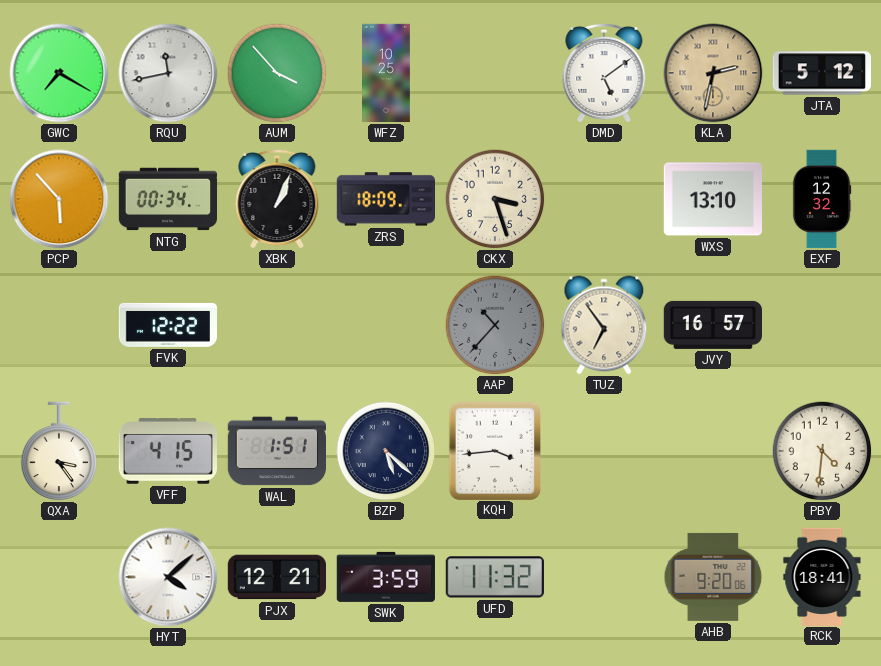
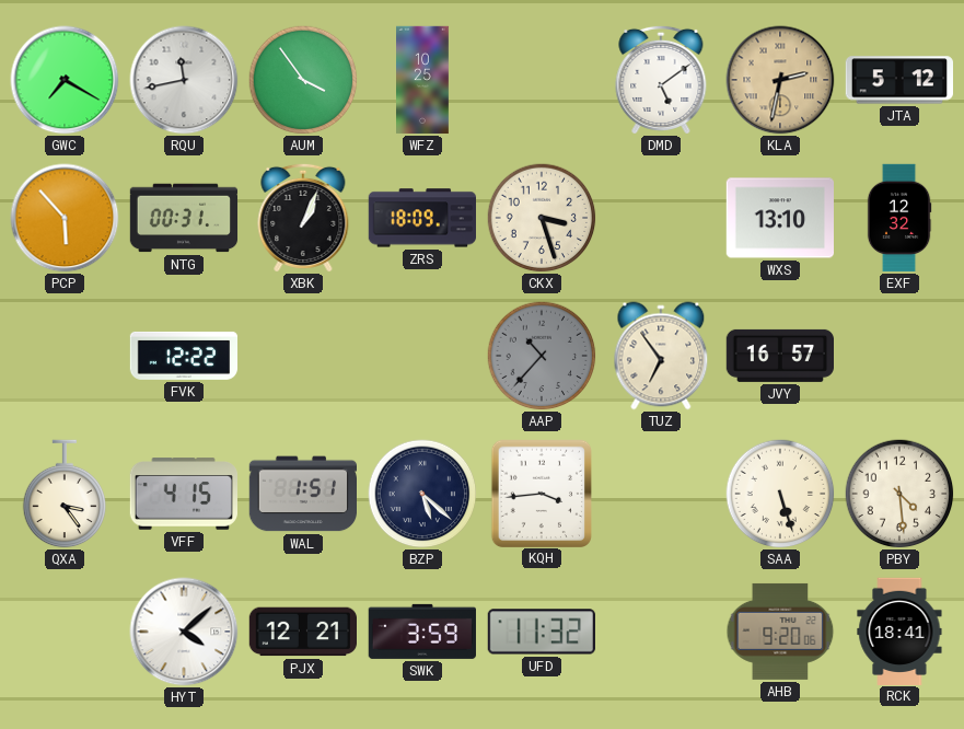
AUM: 3:53 -> 3:54
NTG: 00:34 -> 00:31
SAA: none -> 5:27
PBY: 4:31 -> 4:29
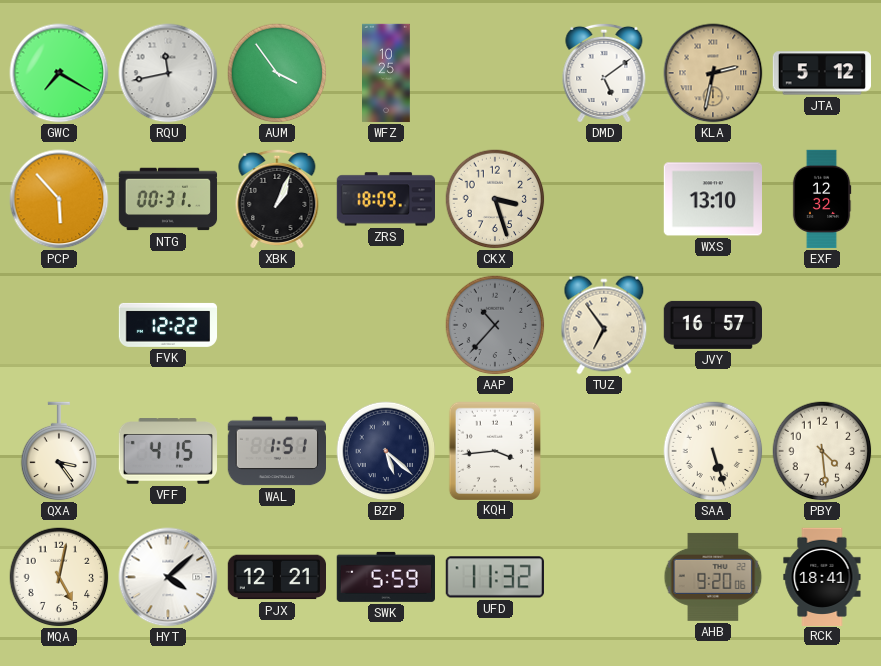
MQA: none -> 5:02
SWK: 3:59 -> 5:59
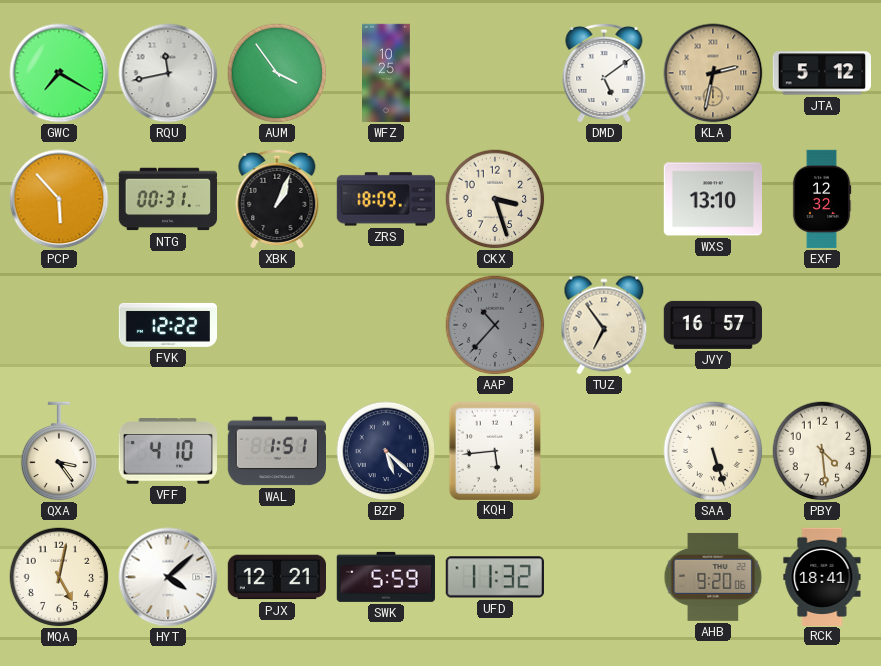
VFF: 4:15 -> 4:10
KQH: 3:44 -> 5:44
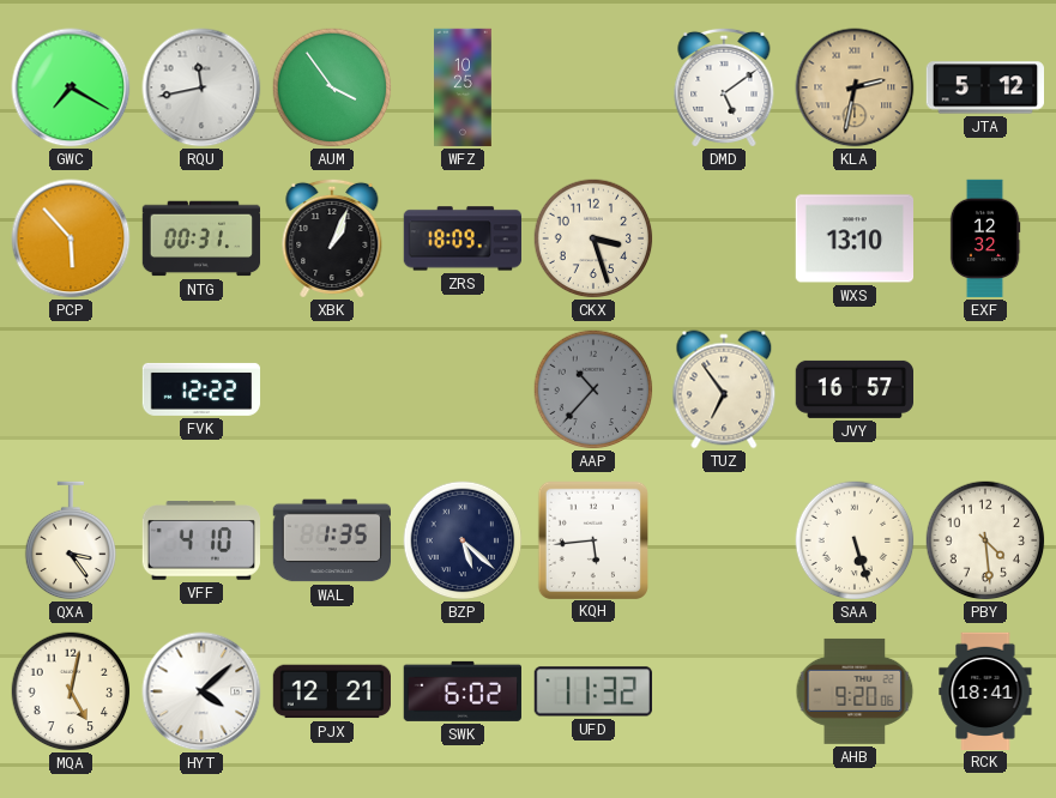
WAL: 1:51 -> 1:35
SWK: 5:59 -> 6:02
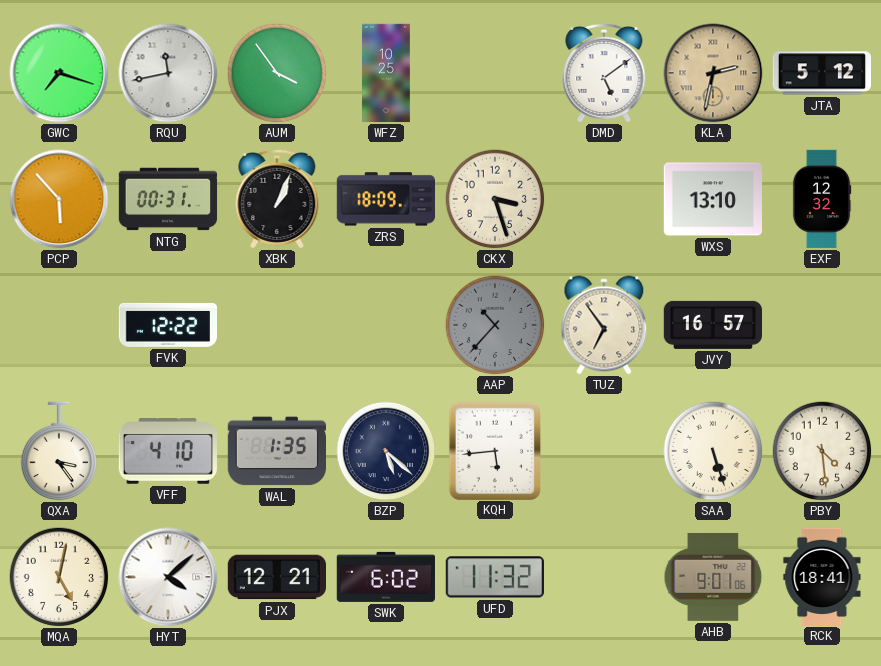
GWC: 7:20 -> 7:18
AHB: 9:20 -> 9:01
